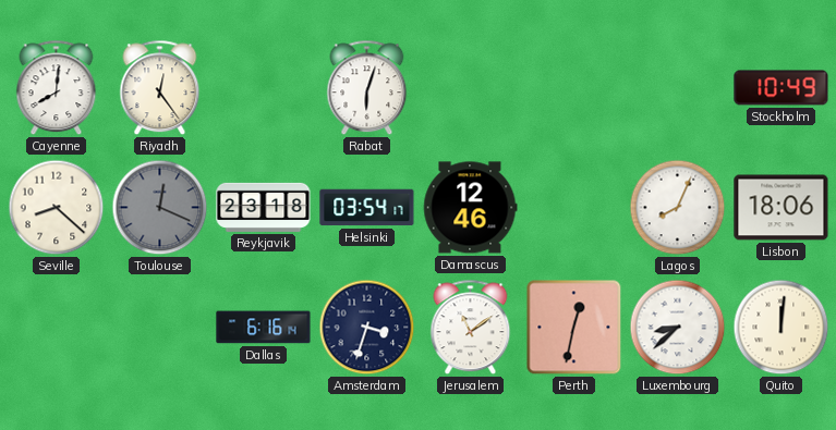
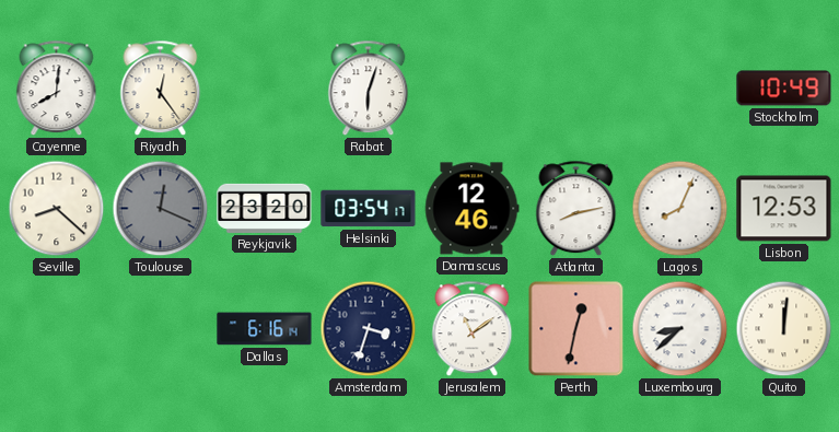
Reykjavik: 23:18 -> 23:20
Atlanta: none -> 8:13
Lisbon: 18:06 -> 12:53
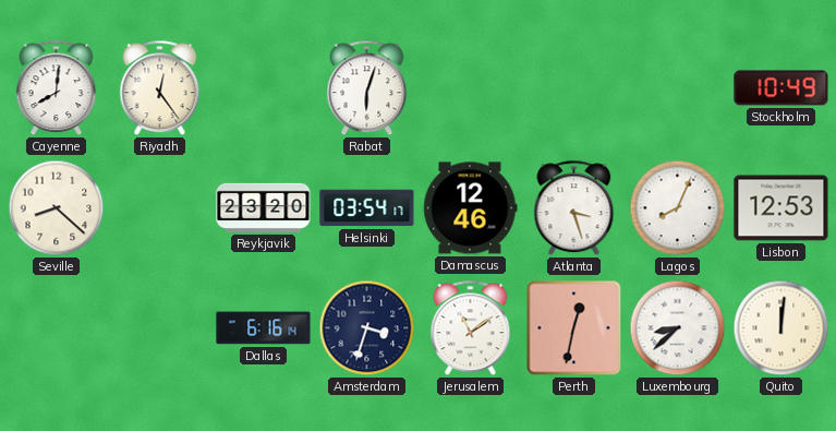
Toulouse: 12:19 -> none
Atlanta: 8:13 -> 3:27
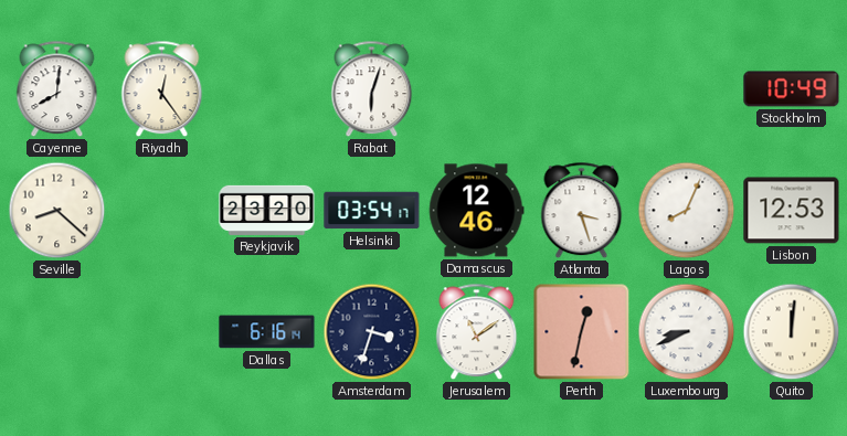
Luxembourg: 8:38 -> 8:41
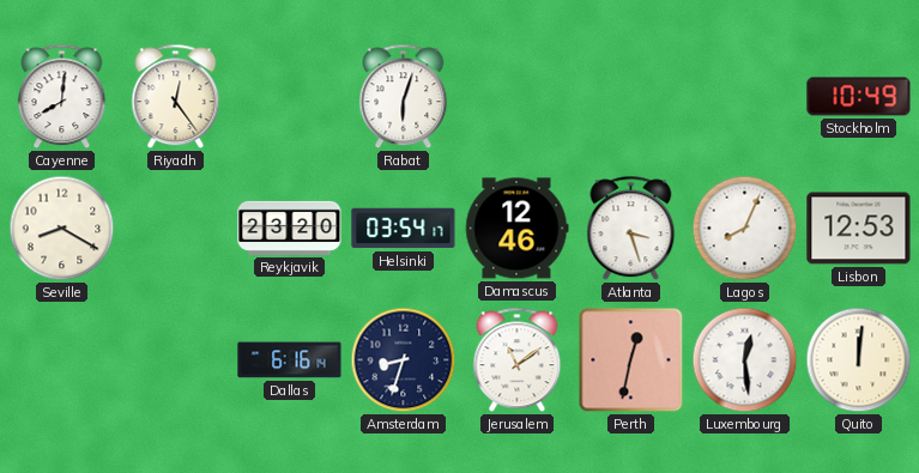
Seville: 8:22 -> 8:20
Amsterdam: 3:33 -> 8:33
Luxembourg: 8:41 -> 12:29
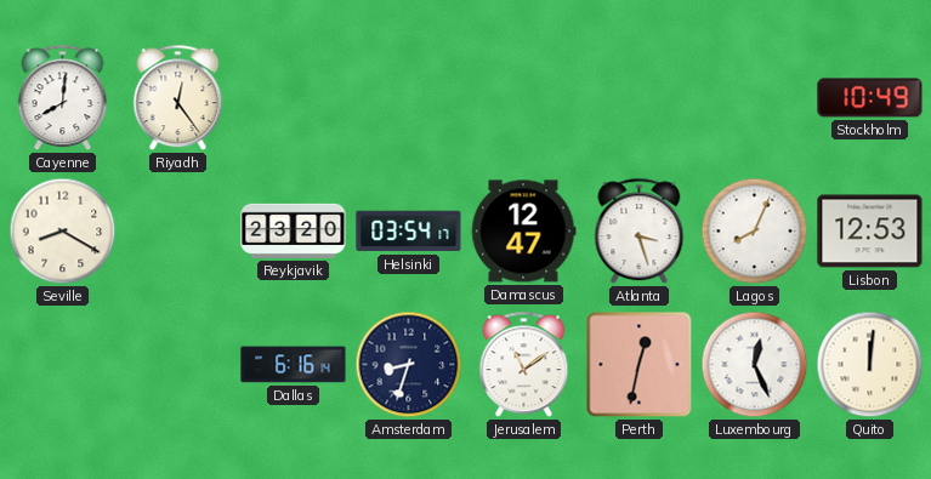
Rabat: 6:03 -> none
Damascus: 12:46 -> 12:47
Luxembourg: 12:29 -> 12:26
